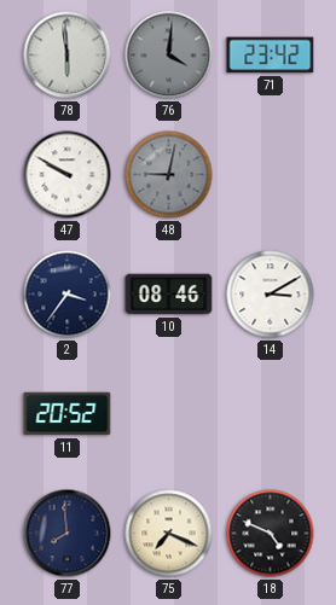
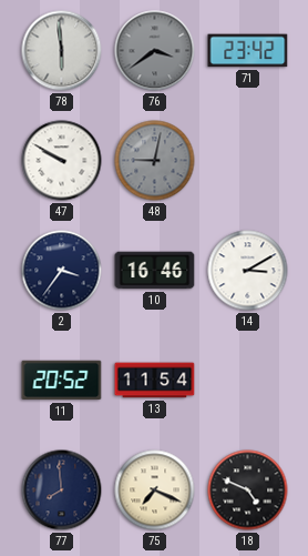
76: 4:01 -> 3:39
10: 08:46 -> 16:46
13: none -> 11:54
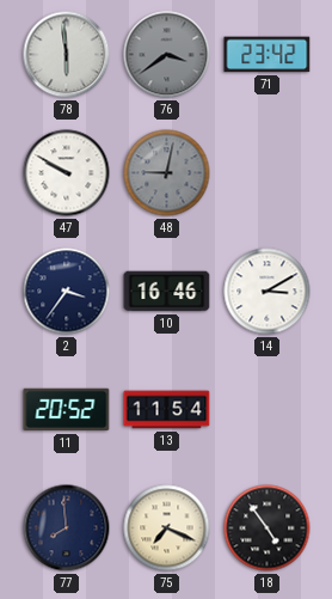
18: 4:49 -> 4:54
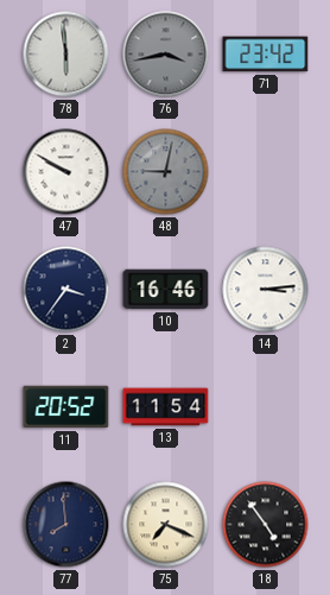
76: 3:39 -> 3:43
14: 3:10 -> 3:14
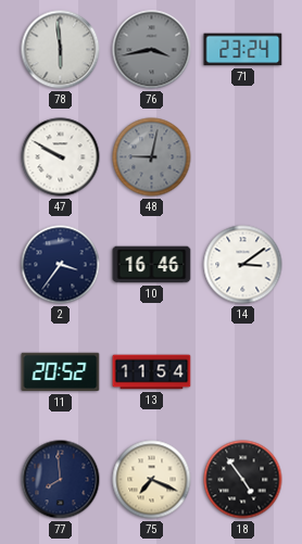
71: 23:42 -> 23:24
14: 3:14 -> 3:09
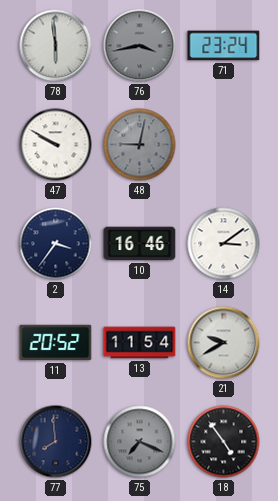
21: none -> 9:40
75 dial: cream -> grey
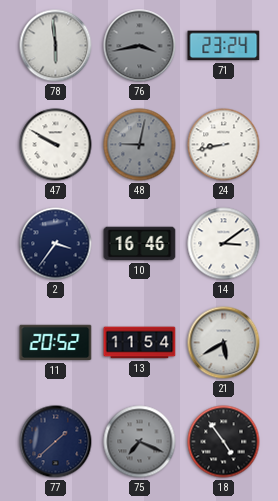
24: none -> 8:43
21: 9:40 -> 5:40
77: 7:59 -> 1:38
